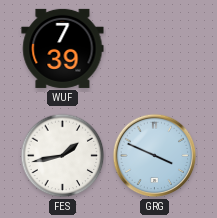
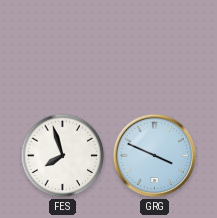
WUF: 7:39 -> none
FES: 1:43 -> 7:57
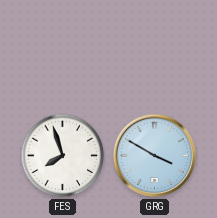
GRG: 3:49 -> 3:50
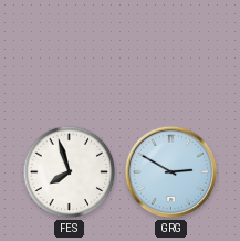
GRG: 3:50 -> 2:50
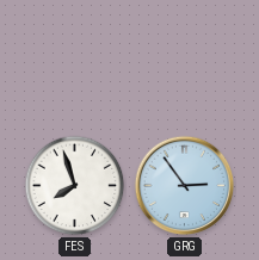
GRG: 2:50 -> 2:54
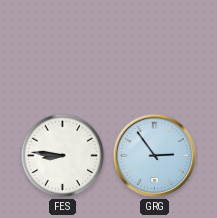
FES: 7:57 -> 8:46
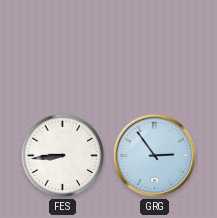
FES: 8:46 -> 8:44
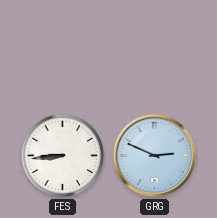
GRG: 2:54 -> 2:49
